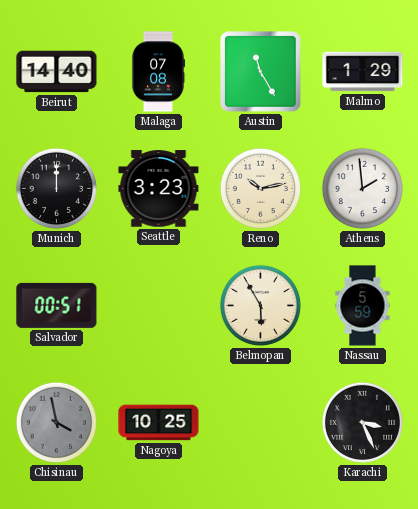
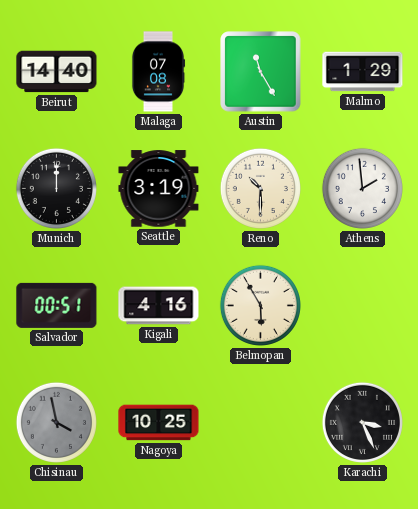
Seattle: 3:23 -> 3:19
Reno: 10:13 -> 10:30
Kigali: none -> 4:16
Nassau: 5:59 -> none
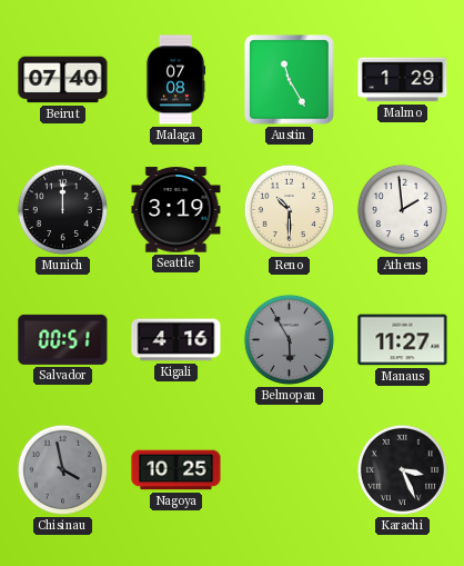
Beirut: 14:40 -> 07:40
Belmopan dial: cream -> grey
Manaus: none -> 11:27
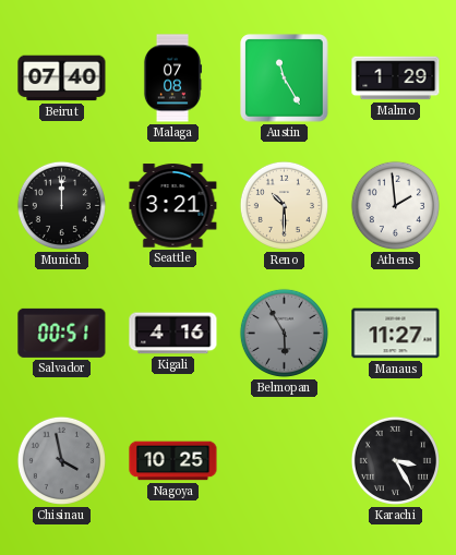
Seattle: 3:19 -> 3:21
Karachi: 3:26 -> 3:25
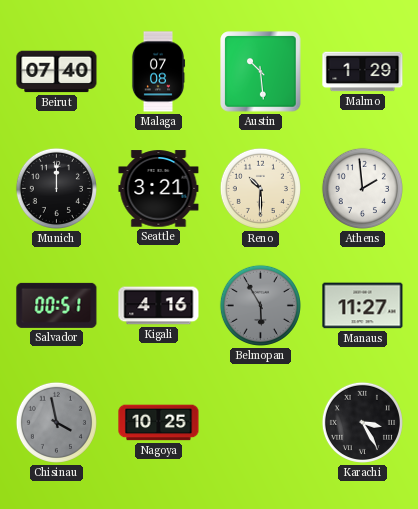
Austin: 11:25 -> 10:29
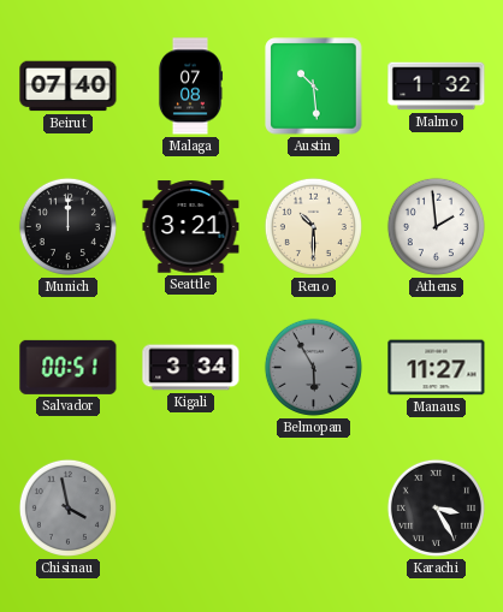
Malmo: 1:29 -> 1:32
Kigali: 4:16 -> 3:34
Nagoya: 10:25 -> none
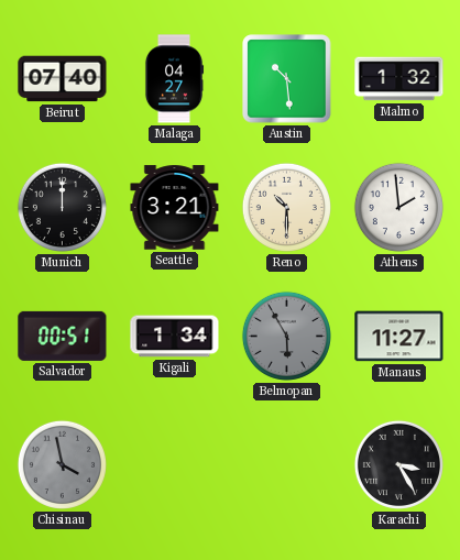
Malaga: 07:08 -> 04:27
Kigali: 3:34 -> 1:34
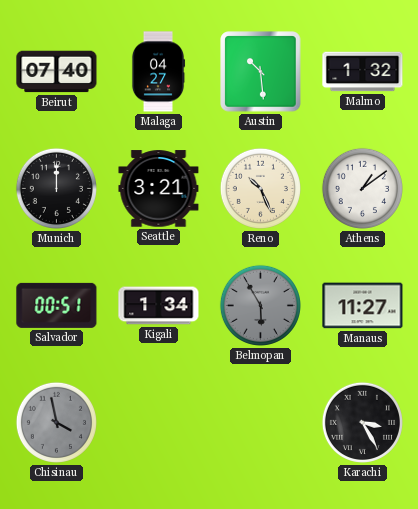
Reno: 10:30 -> 10:26
Athens: 1:59 -> 1:09
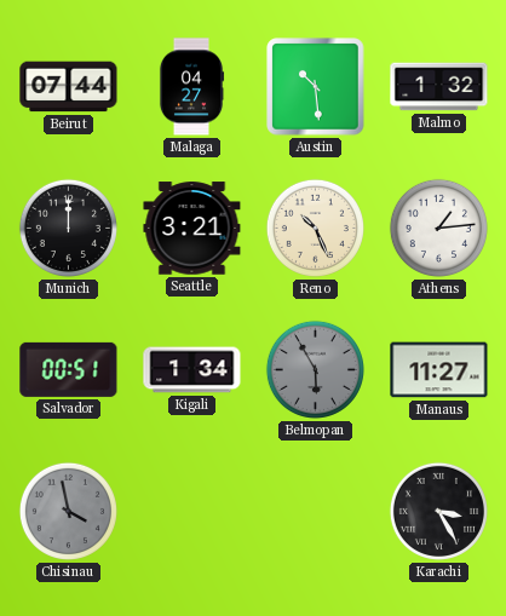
Beirut: 07:40 -> 07:44
Athens: 1:09 -> 1:14
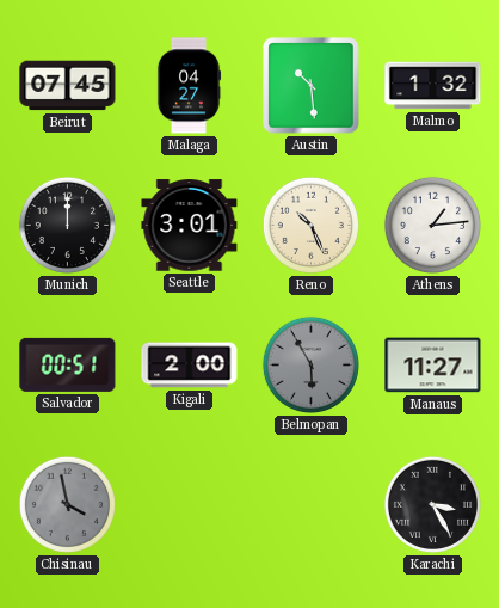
Beirut: 07:44 -> 07:45
Seattle: 3:21 -> 3:01
Kigali: 1:34 -> 2:00
